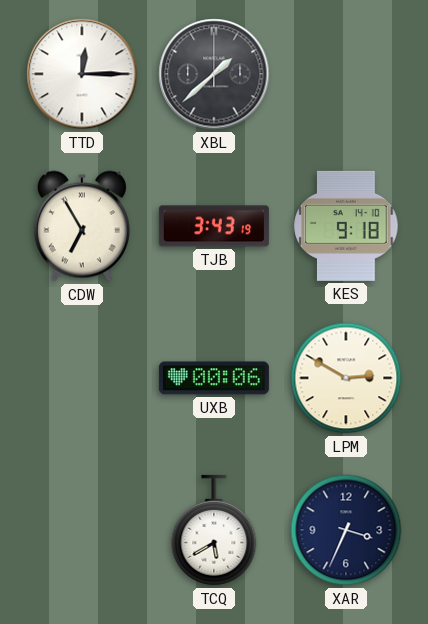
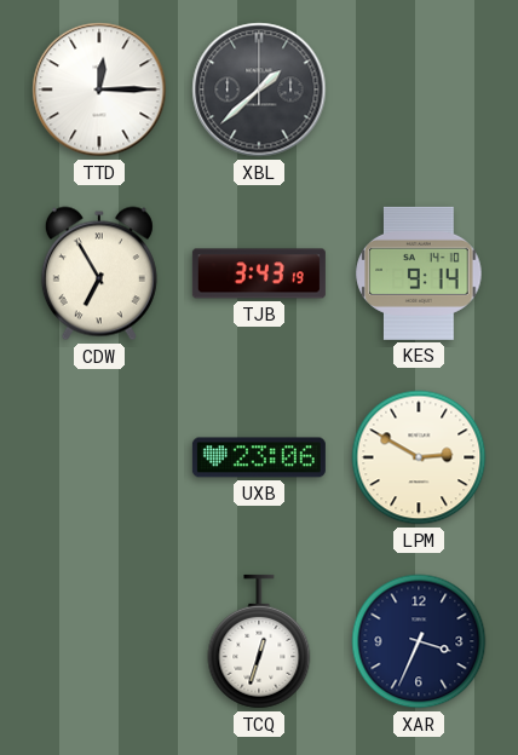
KES: 9:18 -> 9:14
UXB: 00:06 -> 23:06
TCQ: 5:40 -> 12:33
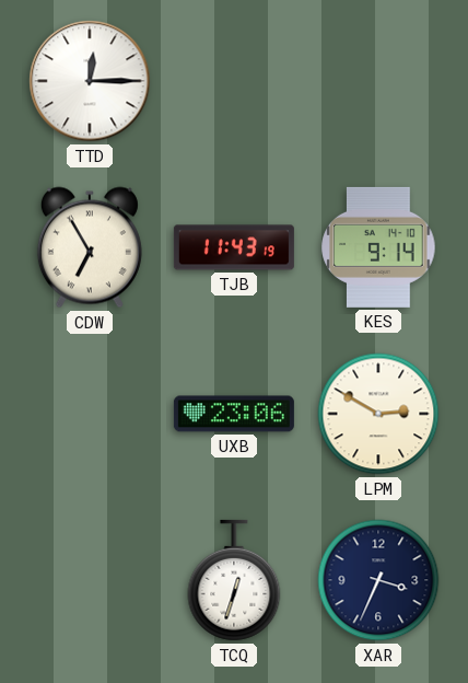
XBL: 1:38 -> none
TJB: 3:43 -> 11:43
